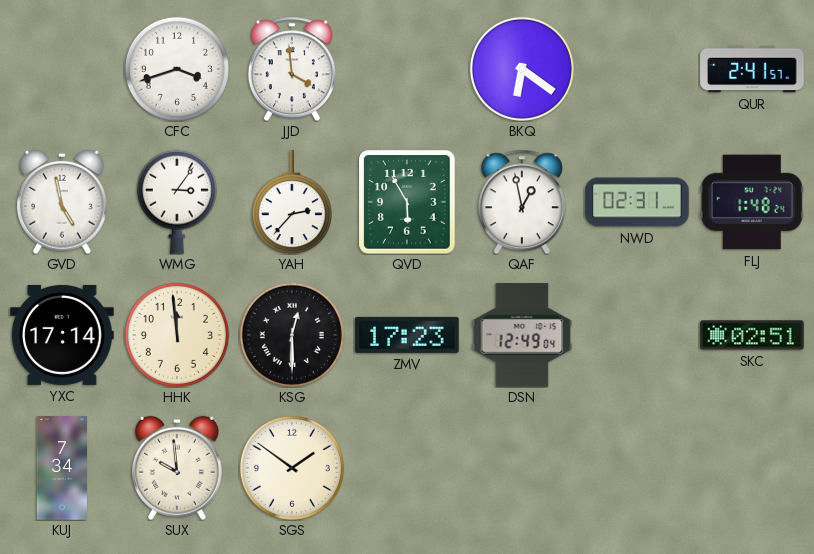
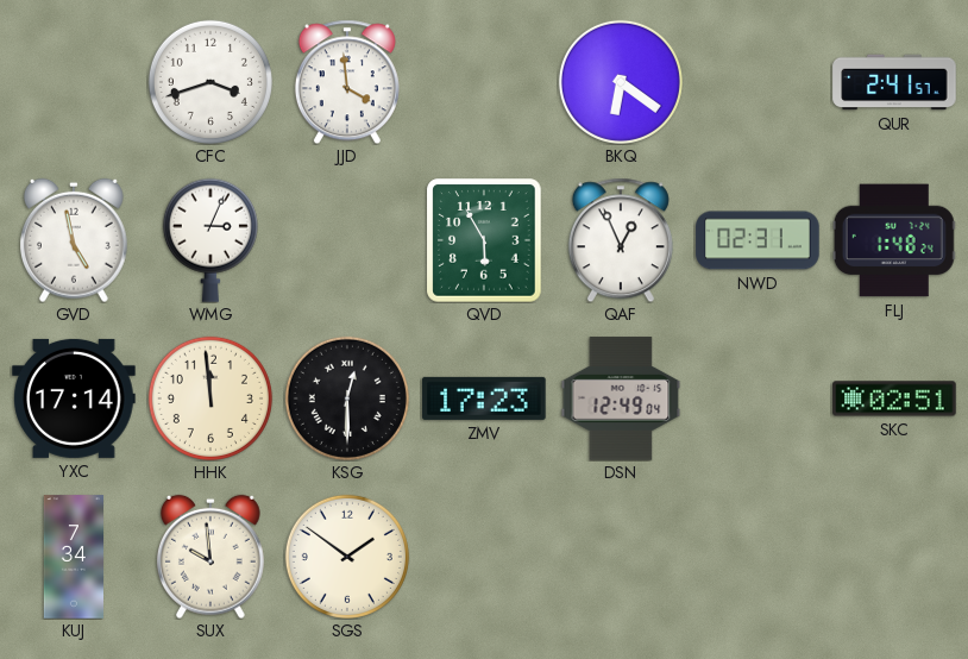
WMG: 3:06 -> 3:04
YAH: 2:37 -> none
QAF: 12:58 -> 12:56
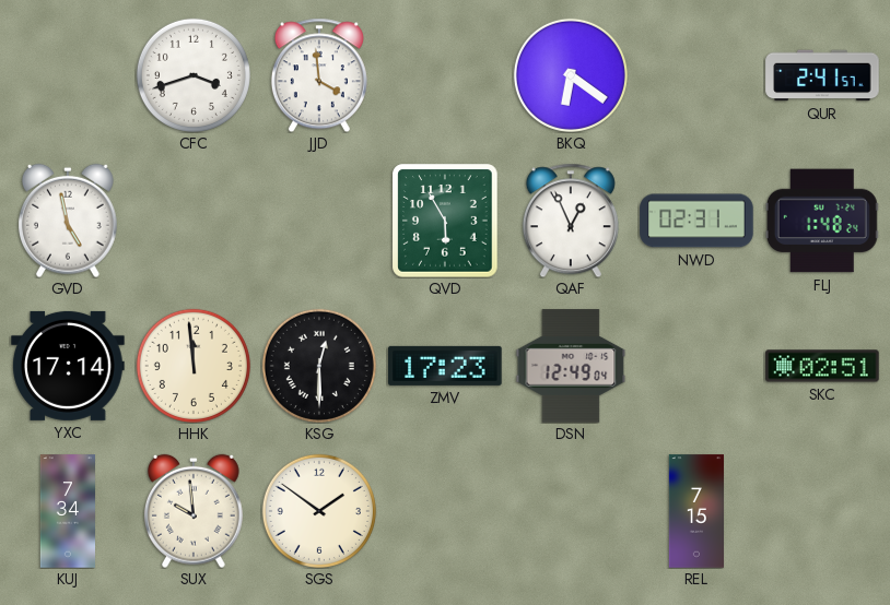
WMG: 3:04 -> none
REL: none -> 7:15
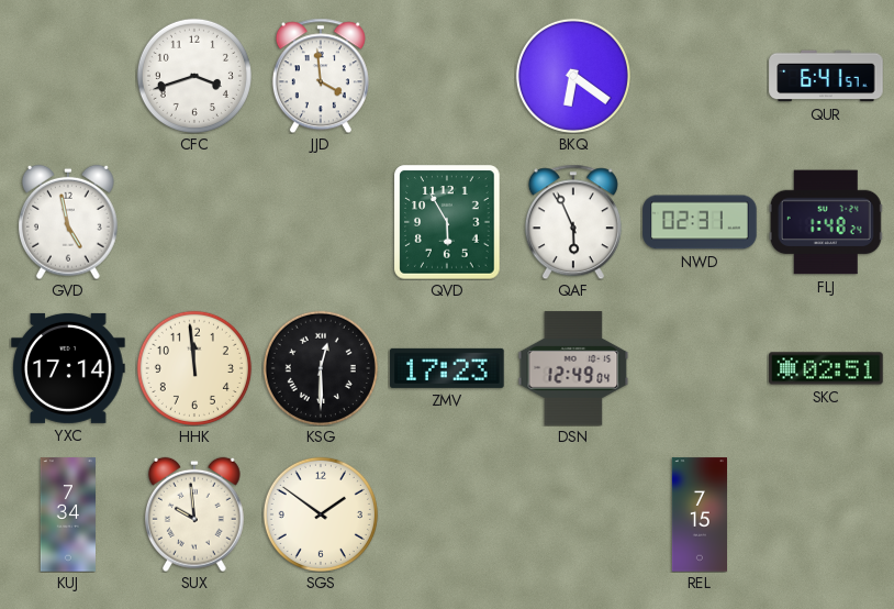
QUR: 2:41 -> 6:41
QAF: 12:56 -> 5:56
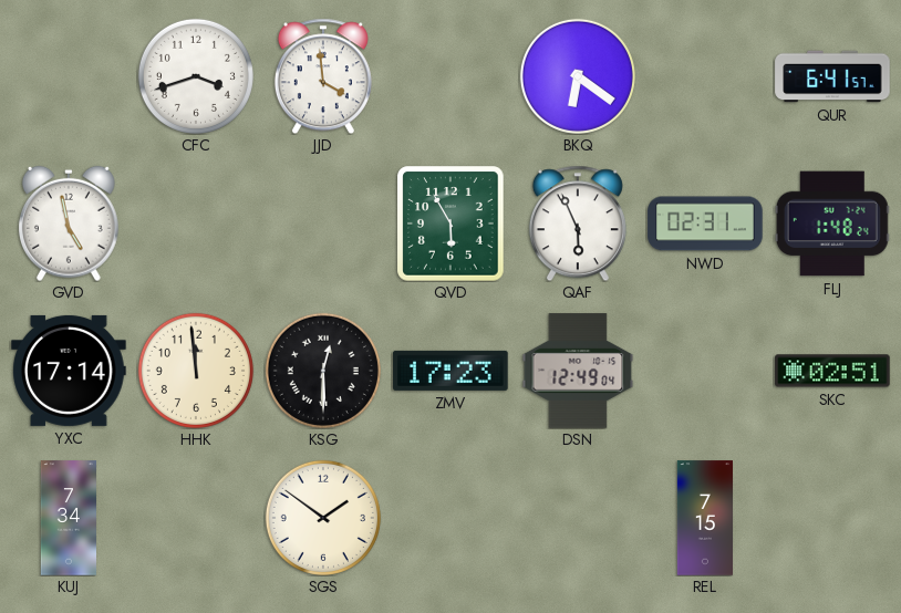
SUX: 9:59 -> none
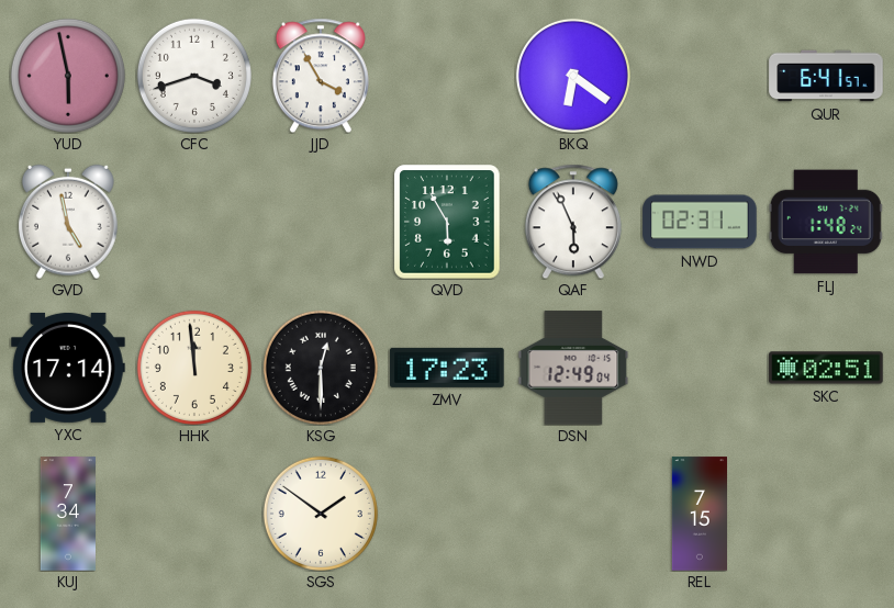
YUD: none -> 5:58
JJD: 3:59 -> 3:55
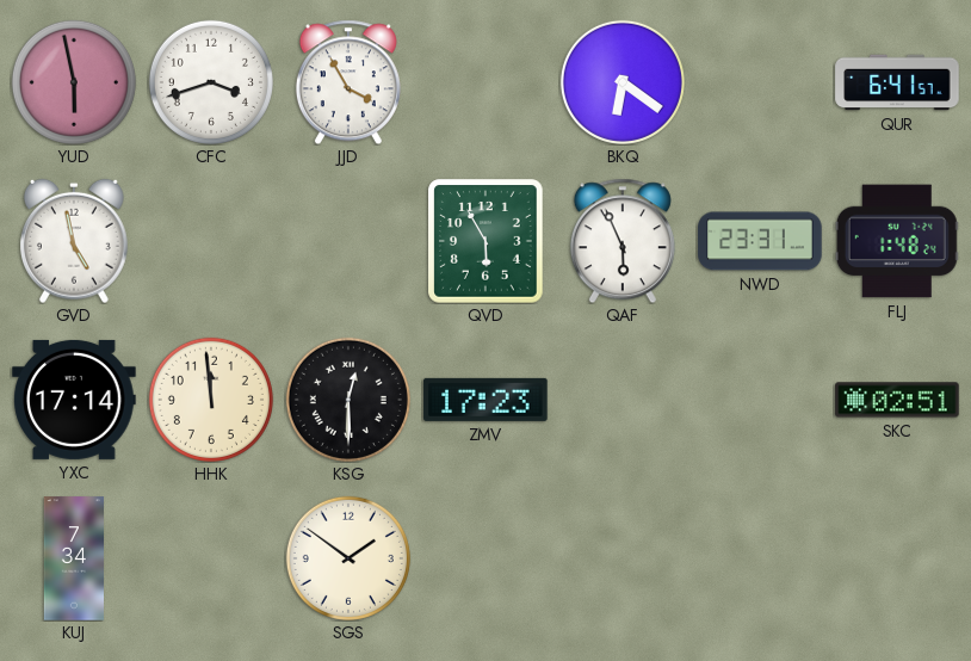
NWD: 02:31 -> 23:31
DSN: 12:49 -> none
REL: 7:15 -> none
